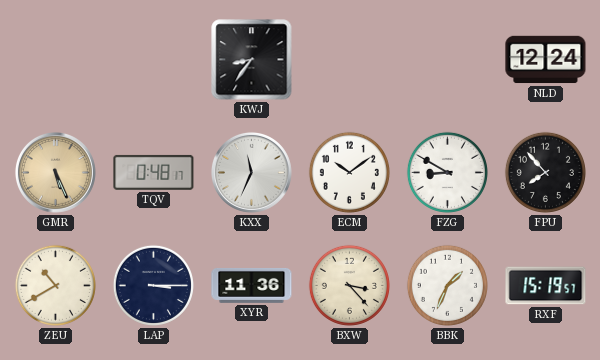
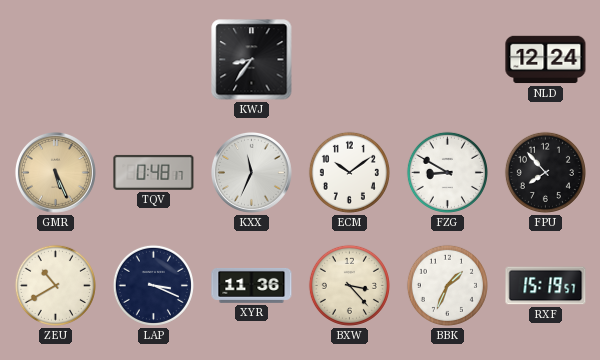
LAP: 3:15 -> 3:19
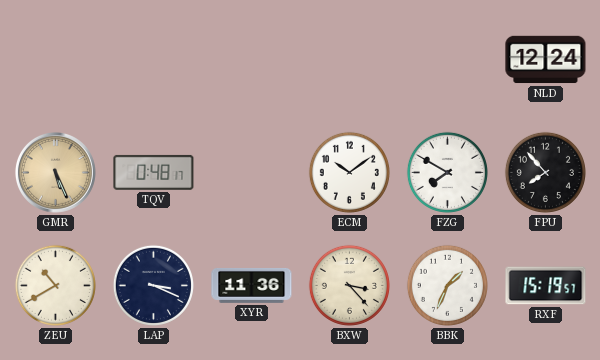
KWJ: 8:36 -> none
KXX: 11:34 -> none
FZG: 8:50 -> 7:50
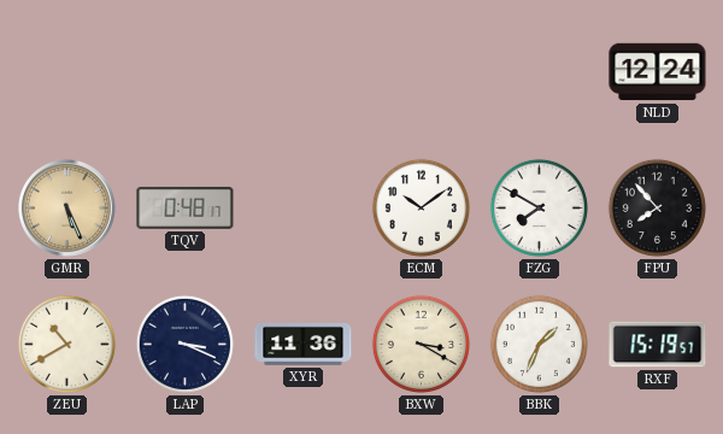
BXW: 3:23 -> 3:20
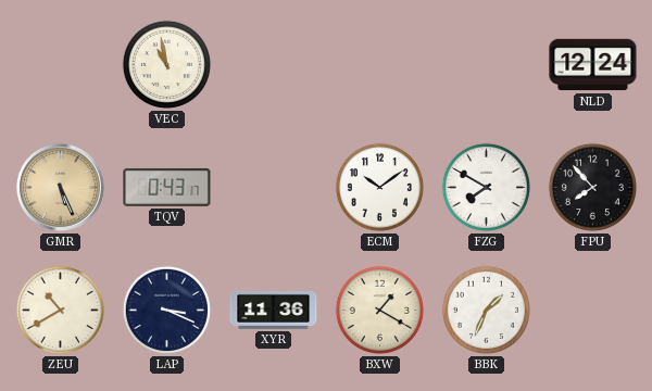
VEC: none -> 10:58
TQV: 0:48 -> 0:43
BXW: 3:20 -> 1:20
RXF: 15:19 -> none
